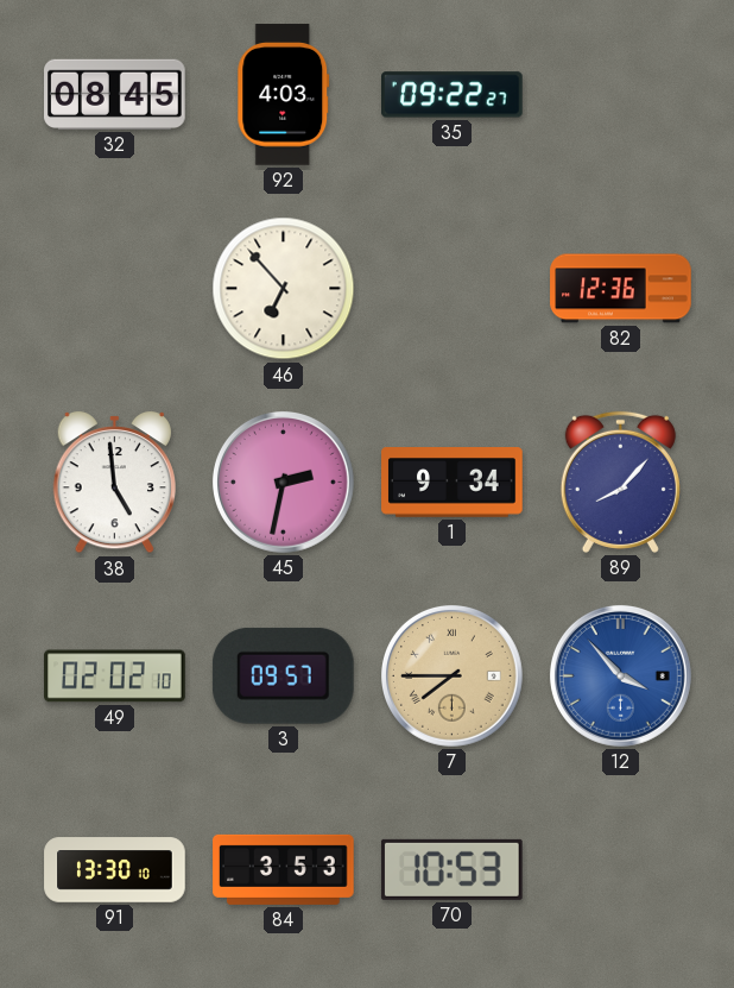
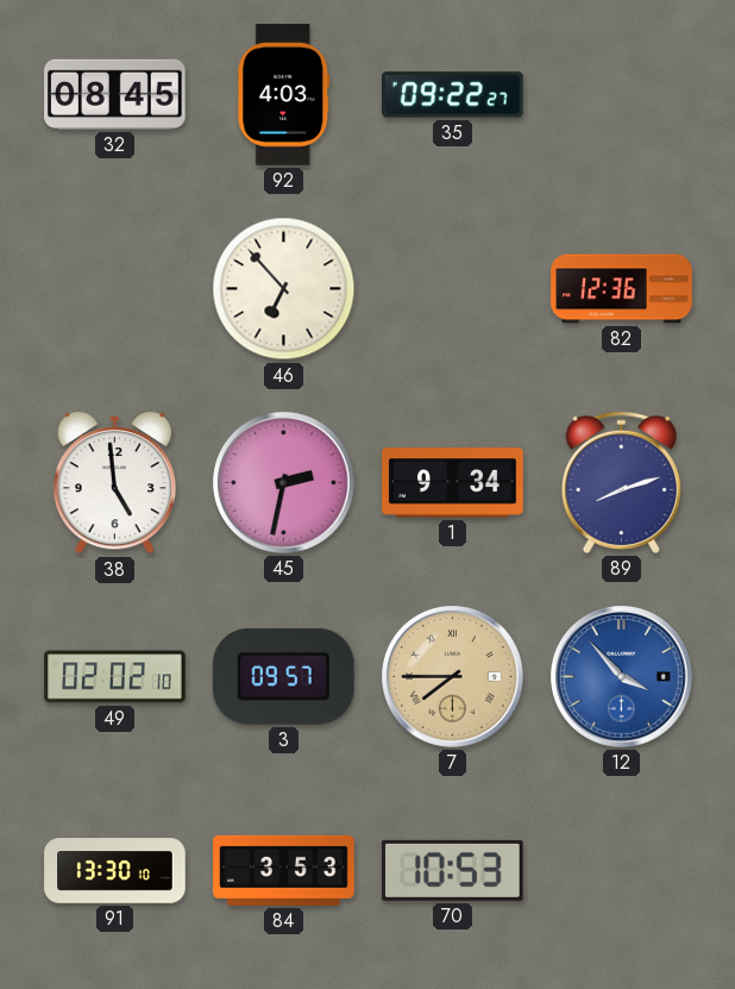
89: 8:07 -> 8:12
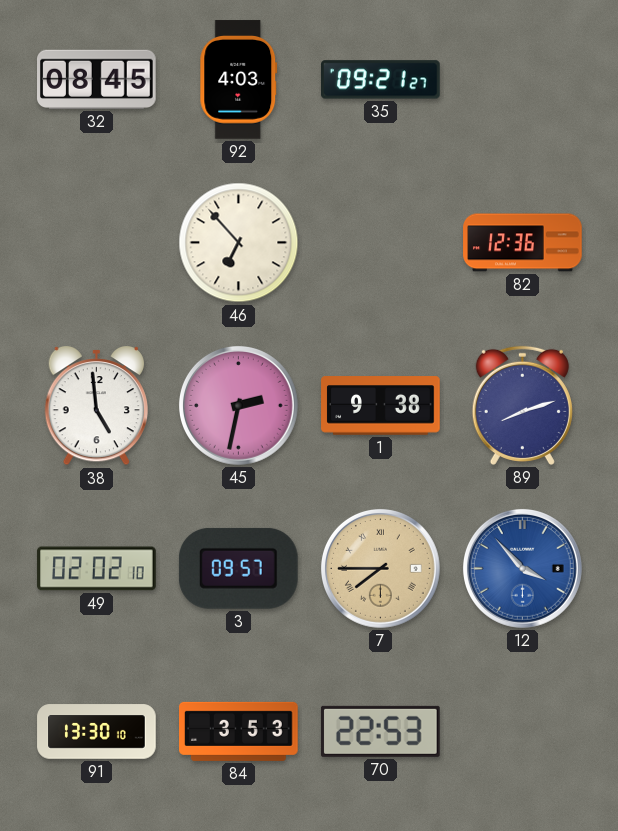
35: 09:22 -> 09:21
1: 9:34 -> 9:38
70: 10:53 -> 22:53
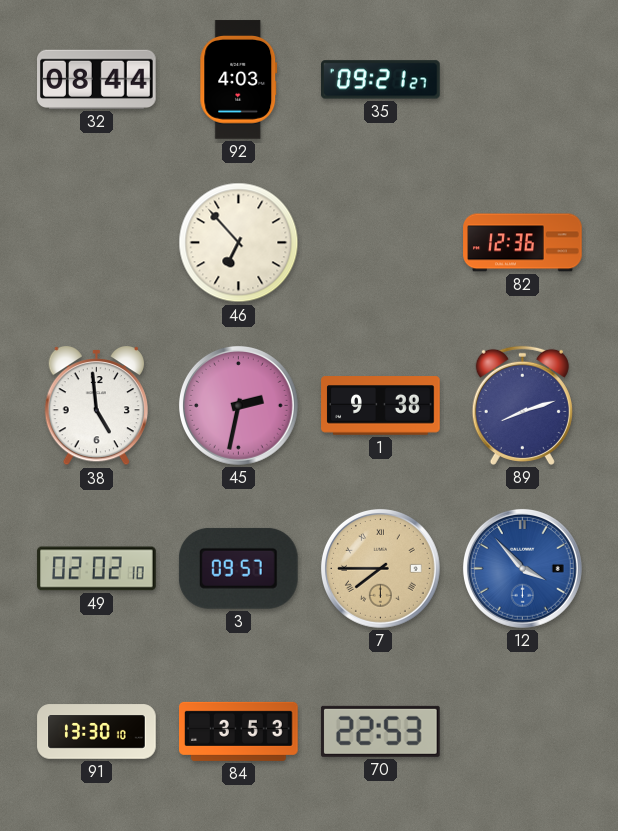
32: 08:45 -> 08:44
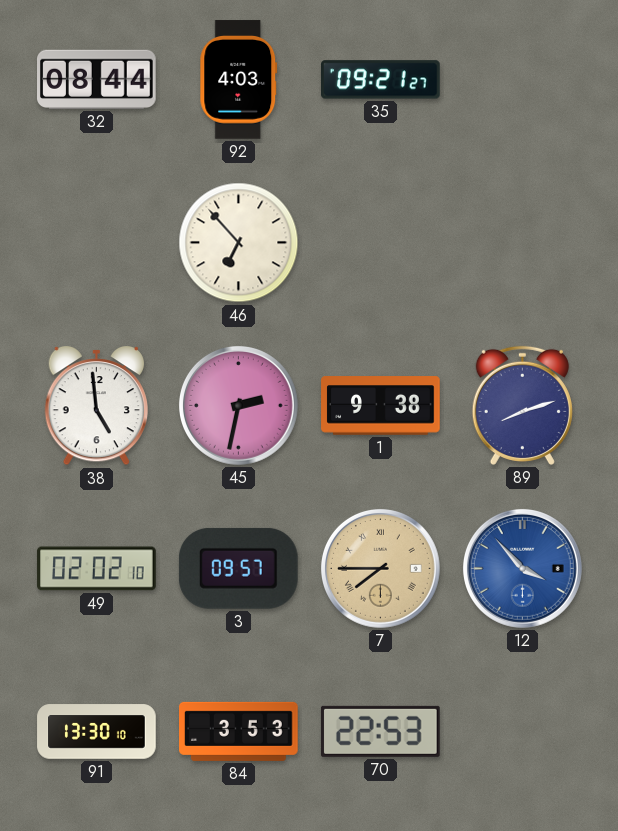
82: 12:36 -> none
